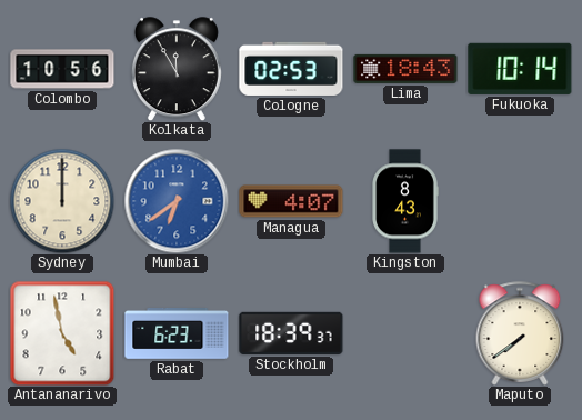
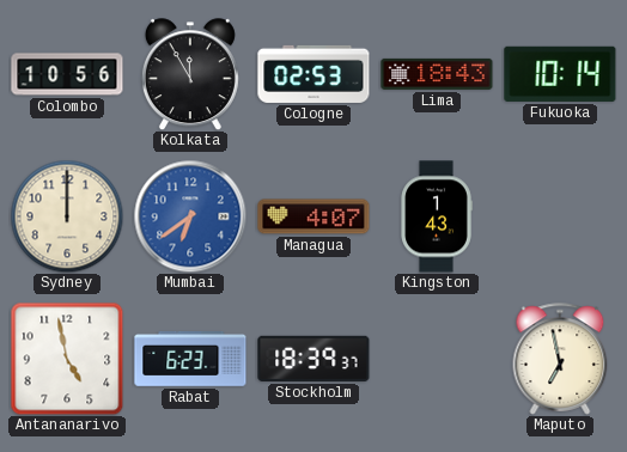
Kingston: 8:43 -> 1:43
Maputo: 7:39 -> 6:58
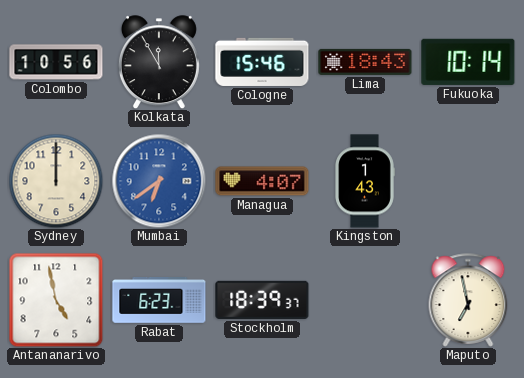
Cologne: 02:53 -> 15:46
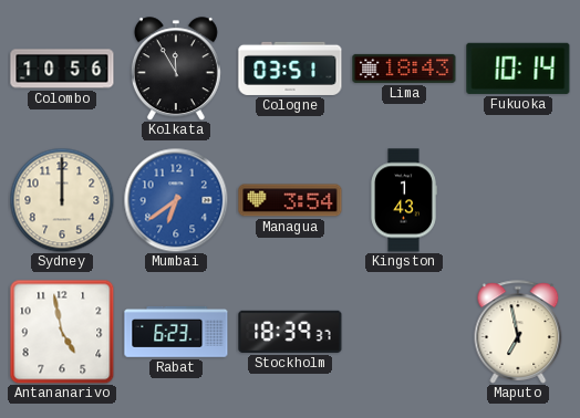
Cologne: 15:46 -> 03:51
Managua: 4:07 -> 3:54
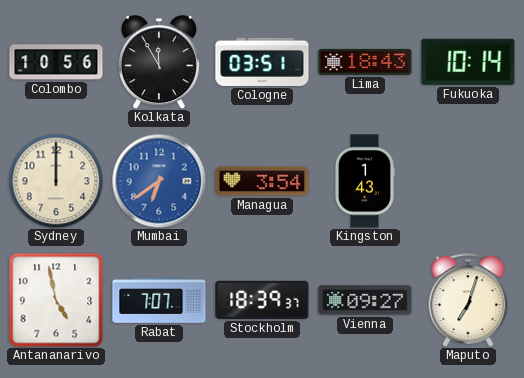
Rabat: 6:23 -> 7:07
Vienna: none -> 09:27
Maputo: 6:58 -> 7:03
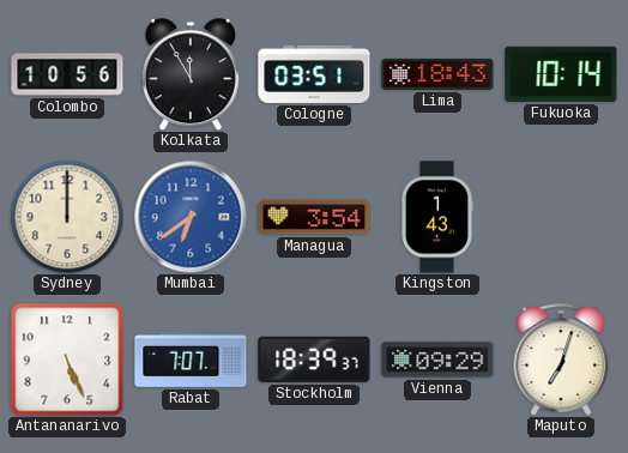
Antananarivo: 4:58 -> 5:26
Vienna: 09:27 -> 09:29
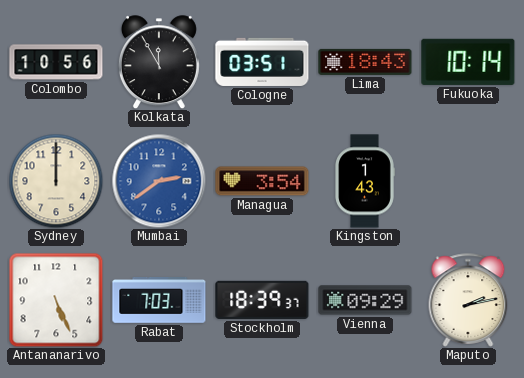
Mumbai: 6:39 -> 2:39
Rabat: 7:07 -> 7:03
Maputo: 7:03 -> 2:13
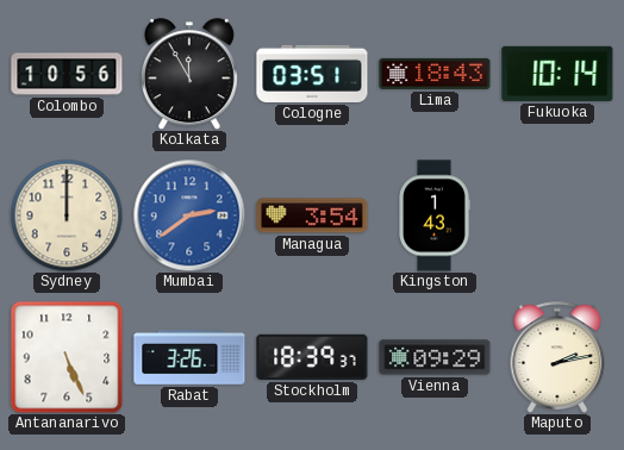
Rabat: 7:03 -> 3:26
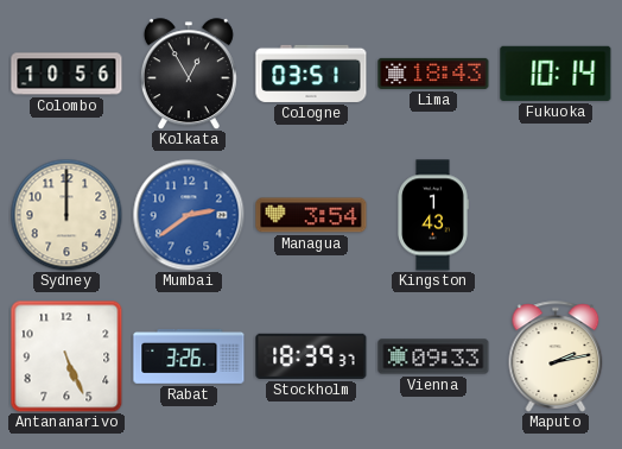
Kolkata: 11:55 -> 12:55
Vienna: 09:29 -> 09:33
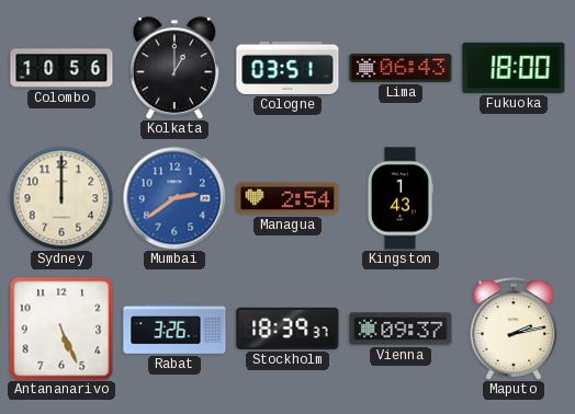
Kolkata: 12:55 -> 1:00
Lima: 18:43 -> 06:43
Fukuoka: 10:14 -> 18:00
Managua: 3:54 -> 2:54
Vienna: 09:33 -> 09:37
